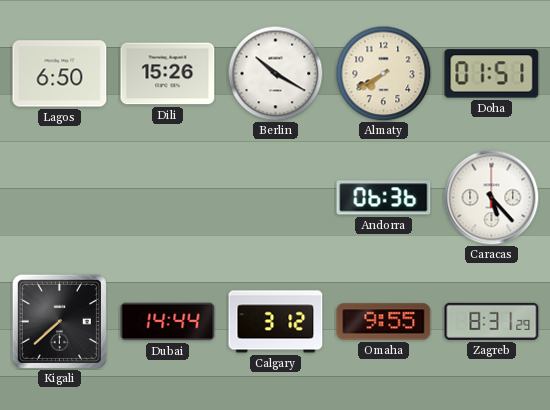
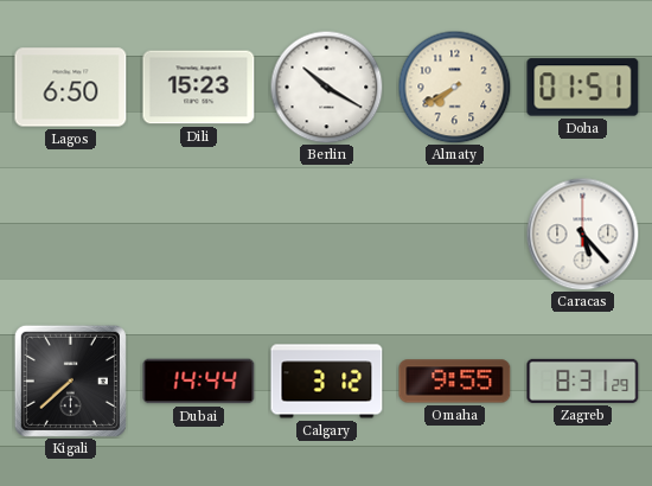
Dili: 15:26 -> 15:23
Andorra: 06:36 -> none
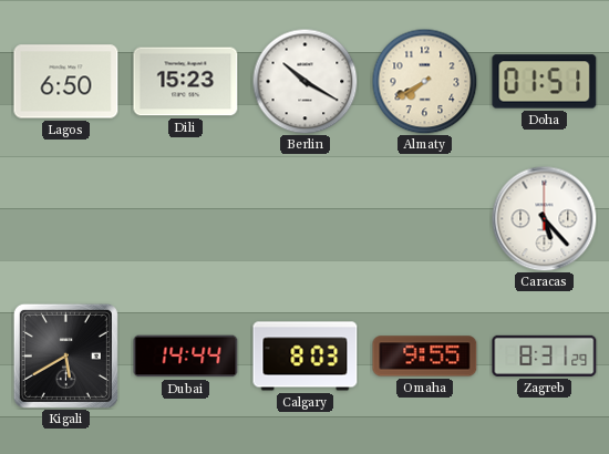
Kigali: 7:38 -> 5:40
Calgary: 3:12 -> 8:03
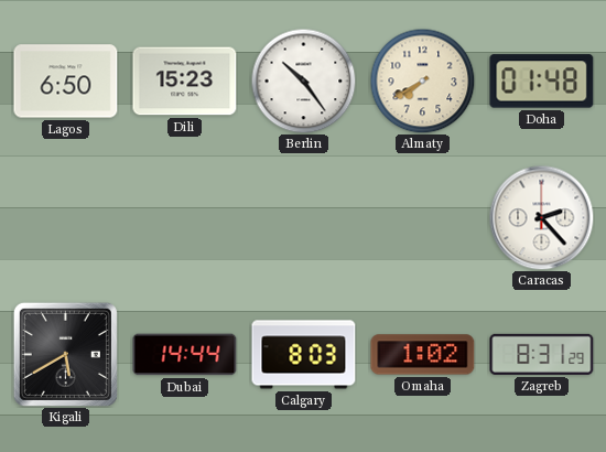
Berlin: 10:20 -> 10:24
Doha: 01:51 -> 01:48
Caracas: 5:23 -> 2:23
Omaha: 9:55 -> 1:02
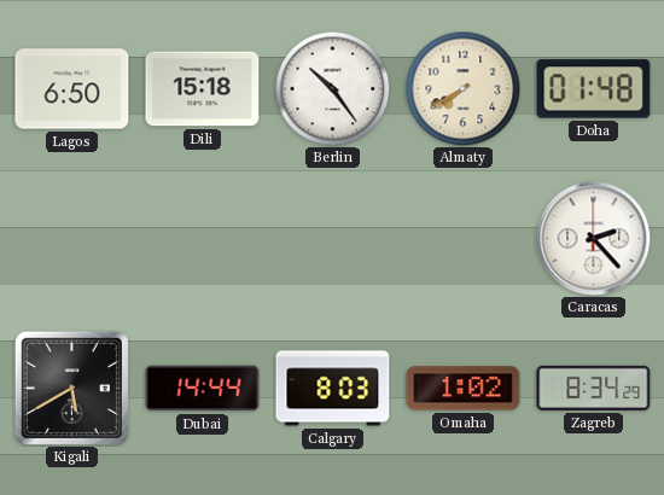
Dili: 15:23 -> 15:18
Zagreb: 8:31 -> 8:34
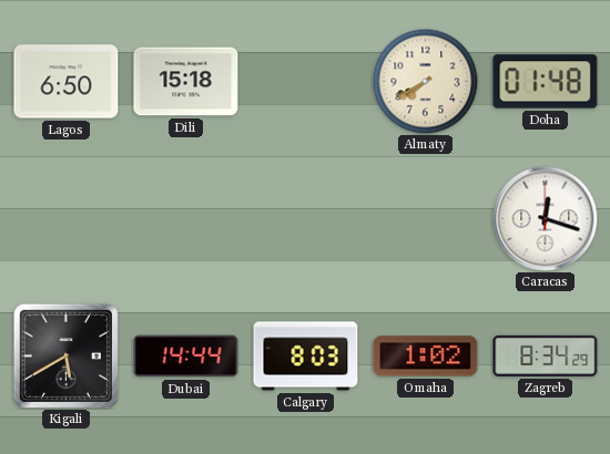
Berlin: 10:24 -> none
Caracas: 2:23 -> 12:18
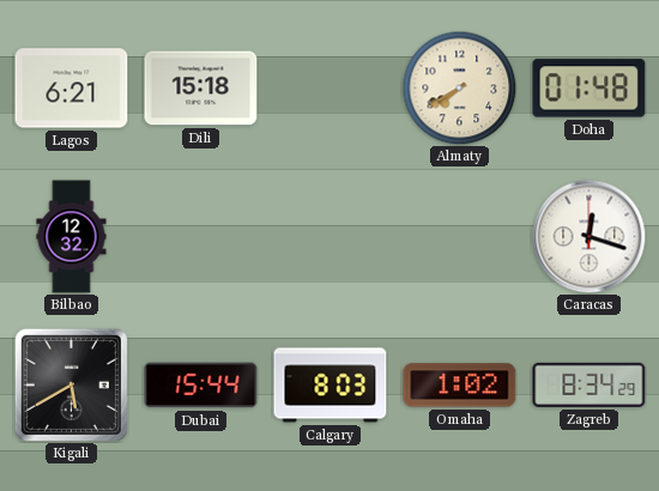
Lagos: 6:50 -> 6:21
Bilbao: none -> 12:32
Dubai: 14:44 -> 15:44
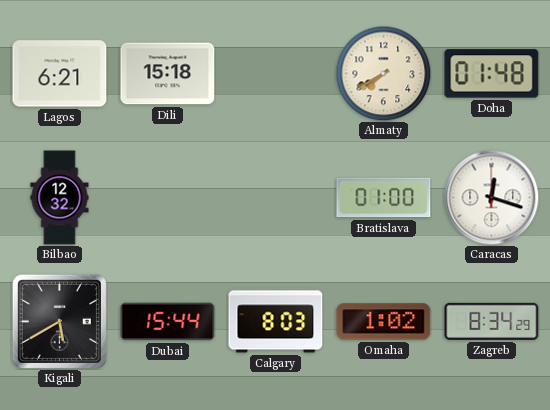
Bratislava: none -> 01:00
